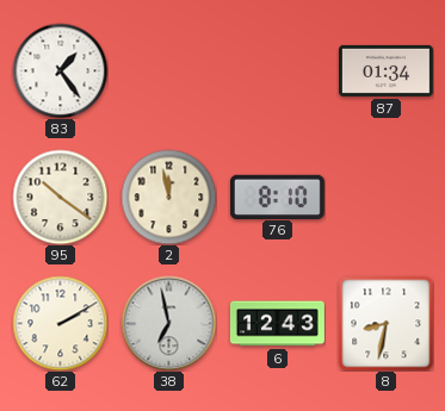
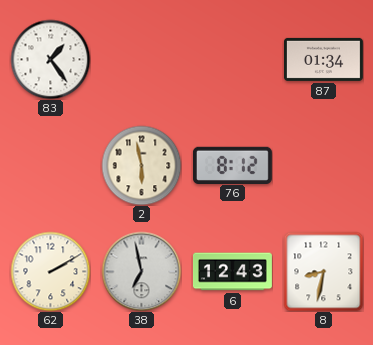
95: 10:21 -> none
2: 11:58 -> 5:58
76: 8:10 -> 8:12
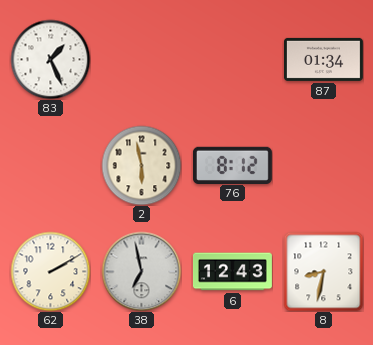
83: 1:24 -> 1:26
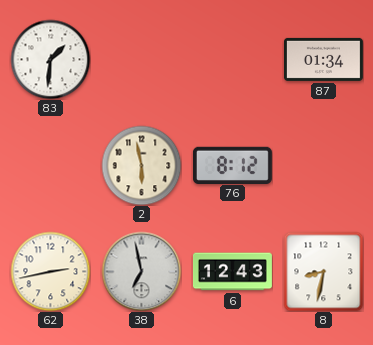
83: 1:26 -> 1:31
62: 2:10 -> 2:43
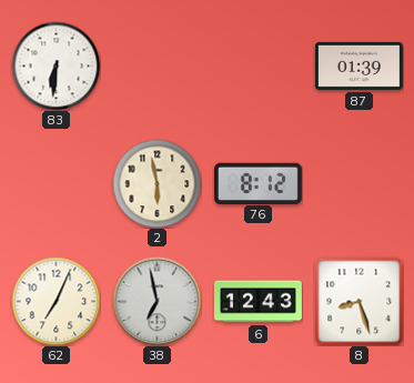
83: 1:31 -> 6:31
87: 01:34 -> 01:39
62: 2:43 -> 7:04
8: 8:32 -> 8:27
